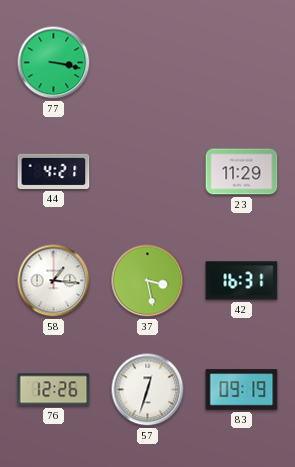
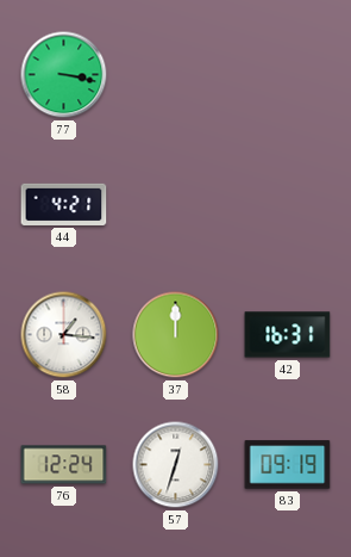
23: 11:29 -> none
37: 3:28 -> 12:00
76: 12:26 -> 12:24
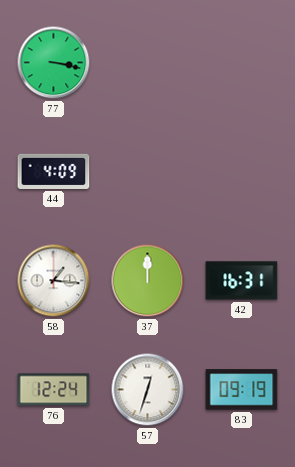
44: 4:21 -> 4:09
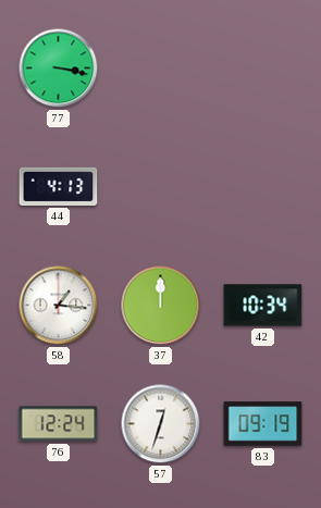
44: 4:09 -> 4:13
42: 16:31 -> 10:34
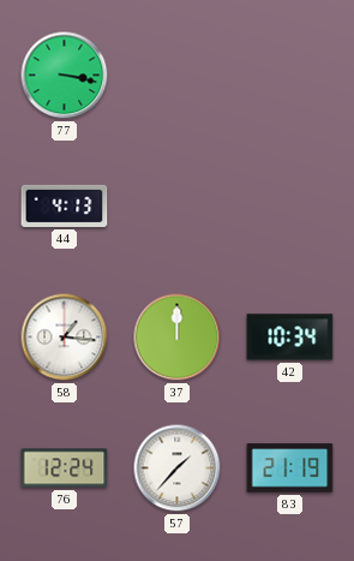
57: 12:33 -> 1:37
83: 09:19 -> 21:19
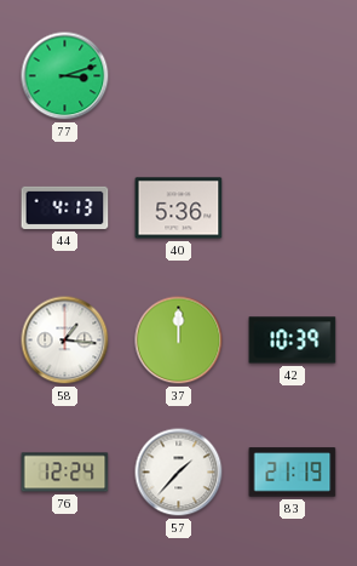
77: 3:17 -> 3:12
40: none -> 5:36
42: 10:34 -> 10:39
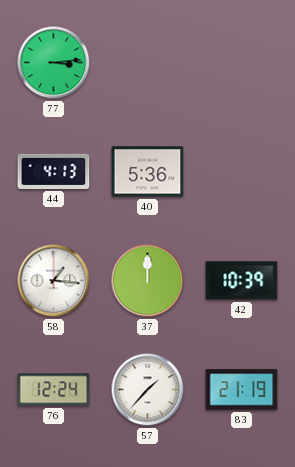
77: 3:12 -> 3:14
